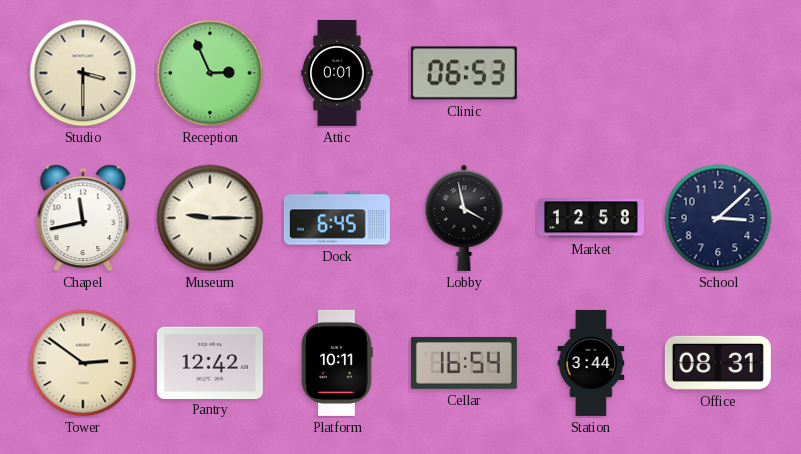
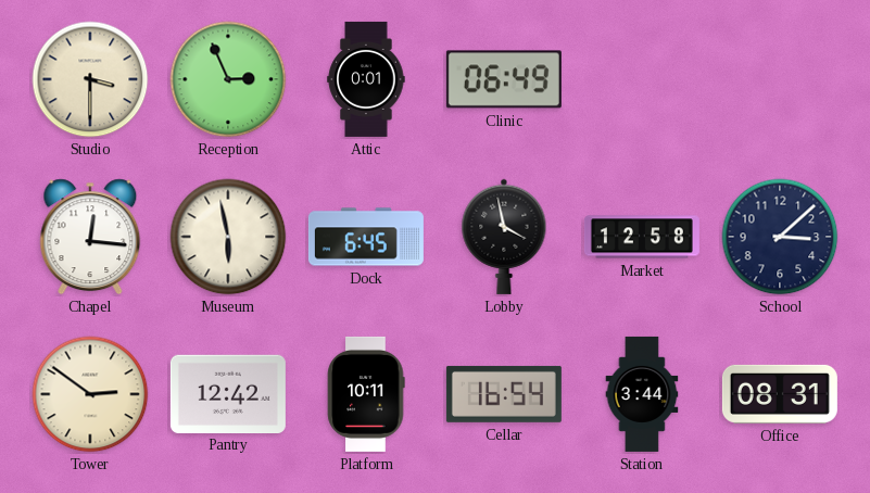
Clinic: 06:53 -> 06:49
Chapel: 11:43 -> 12:16
Museum: 9:15 -> 5:58
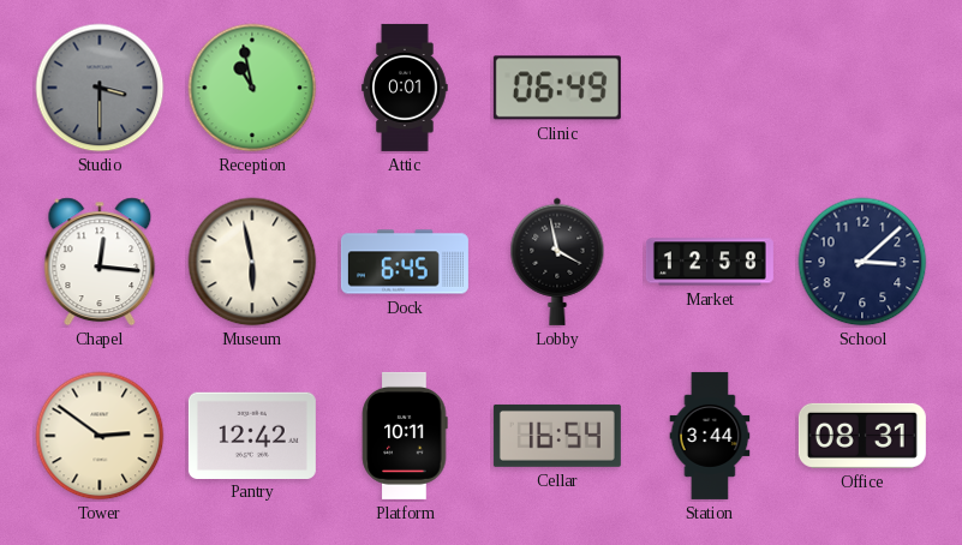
Studio dial: cream -> grey
Reception: 2:56 -> 10:58
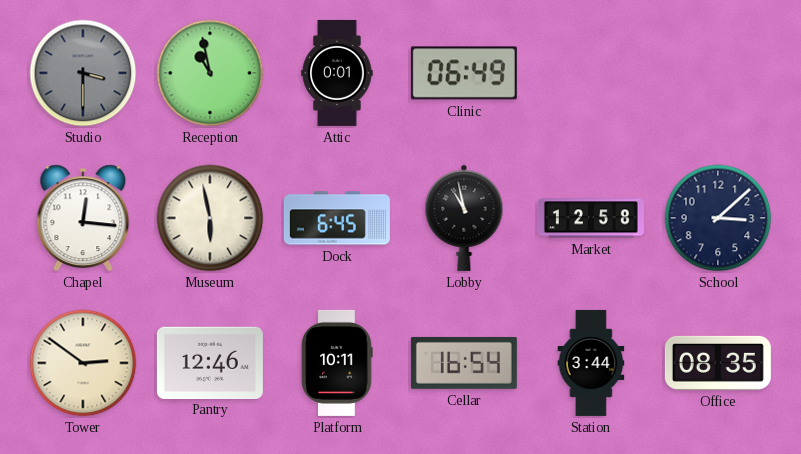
Lobby: 3:58 -> 10:58
Pantry: 12:42 -> 12:46
Office: 08:31 -> 08:35
